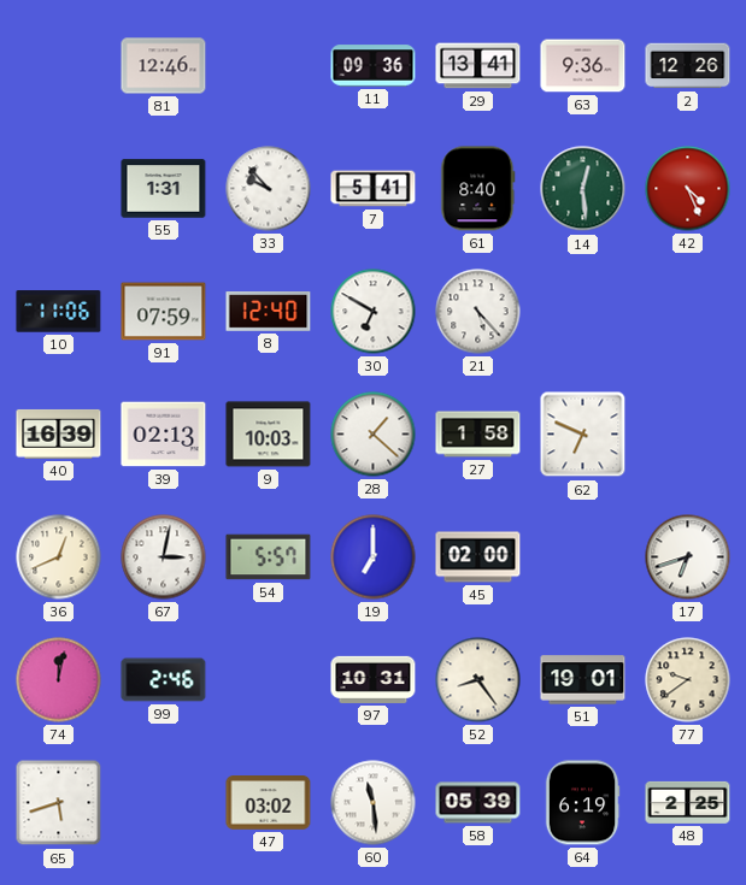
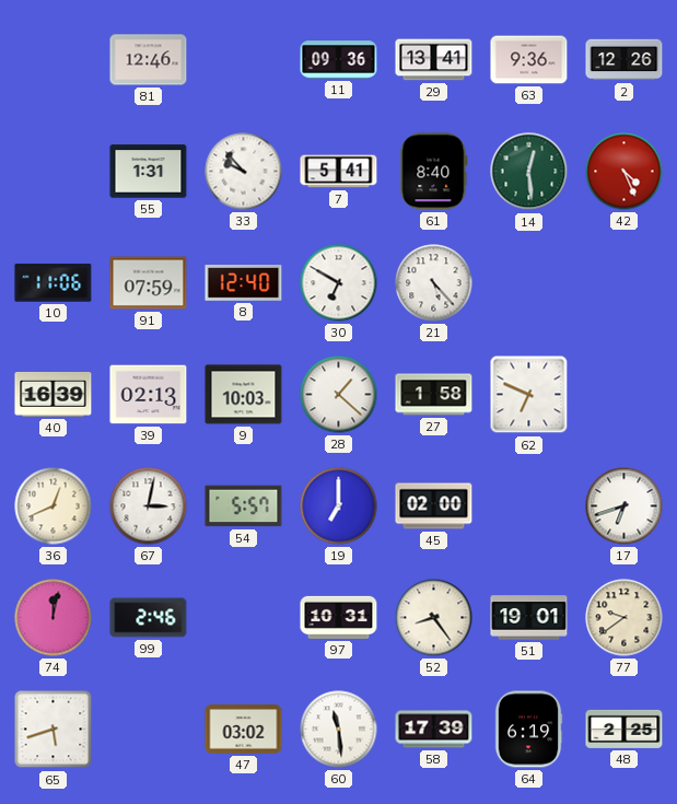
58: 05:39 -> 17:39
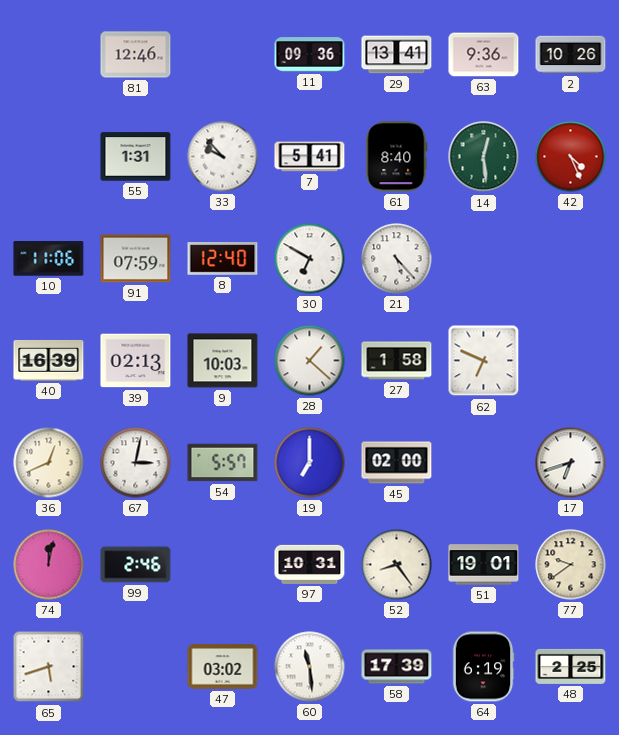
2: 12:26 -> 10:26
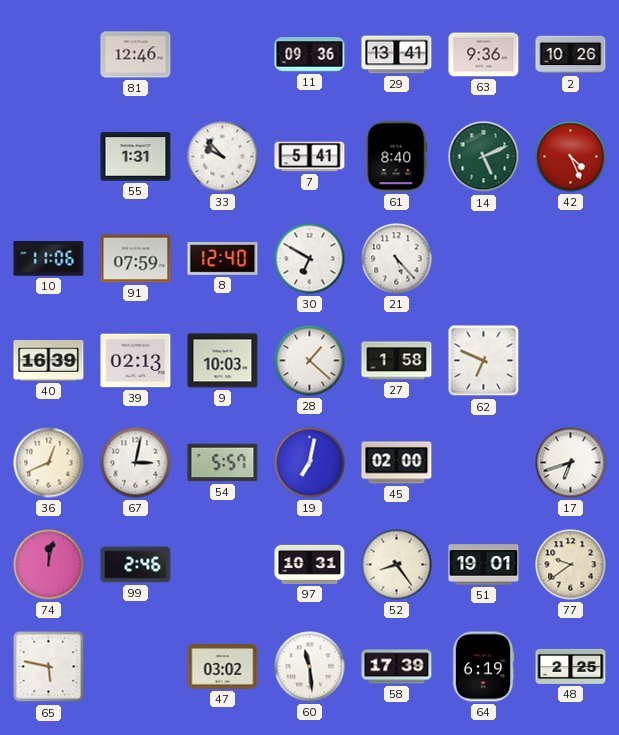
14: 12:29 -> 5:11
19: 7:00 -> 7:02
65: 5:42 -> 5:47
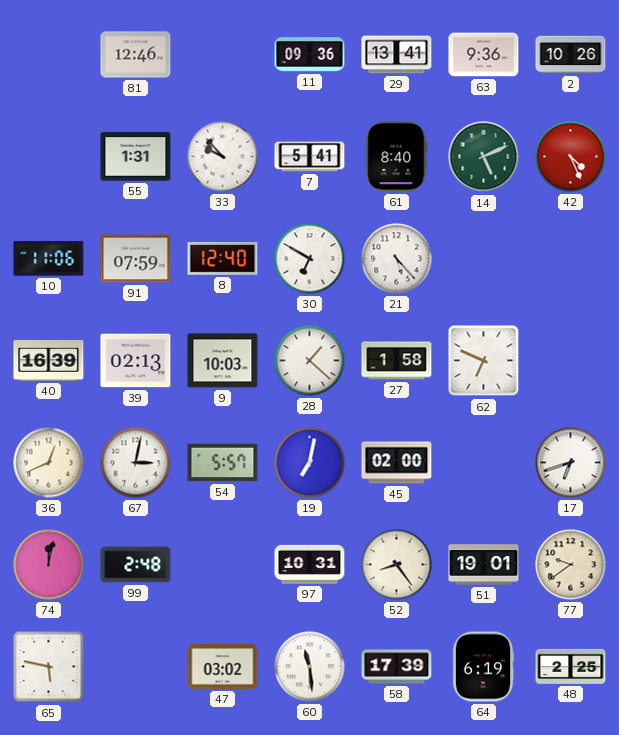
99: 2:46 -> 2:48
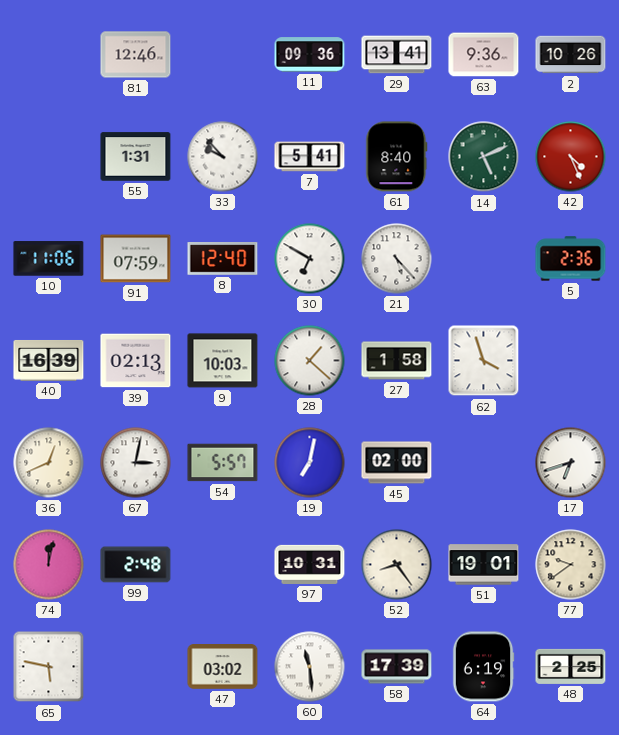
5: none -> 2:36
62: 6:49 -> 3:57
